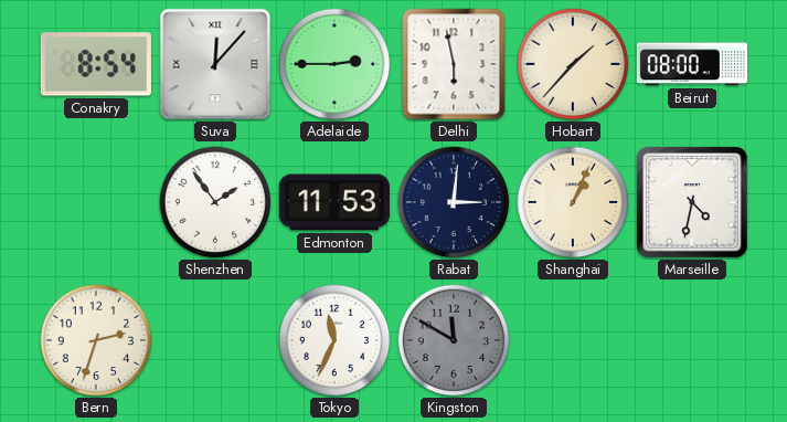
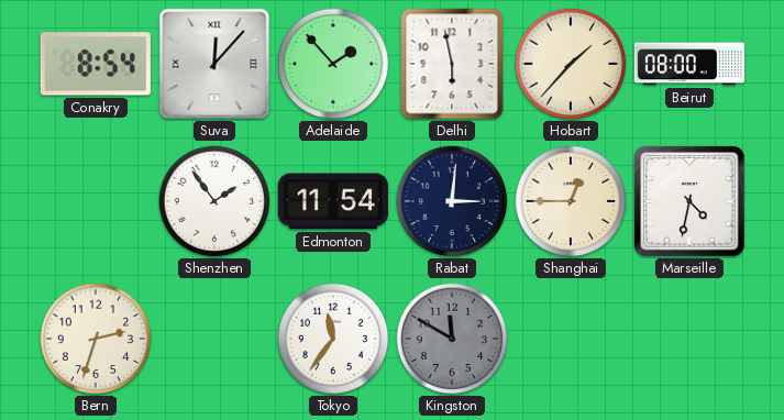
Adelaide: 2:45 -> 1:53
Edmonton: 11:53 -> 11:54
Shanghai: 1:04 -> 12:45
Tokyo: 11:34 -> 11:36
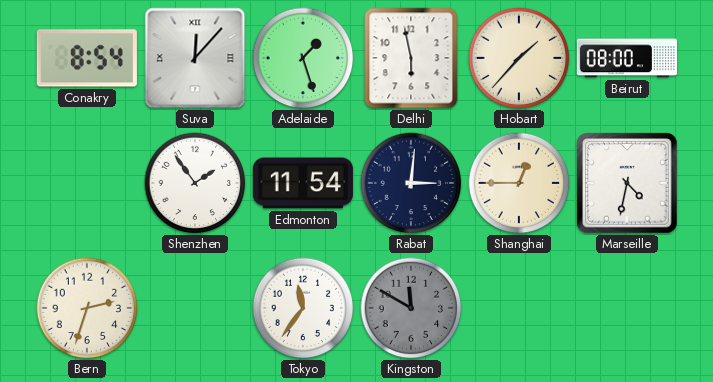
Adelaide: 1:53 -> 1:27
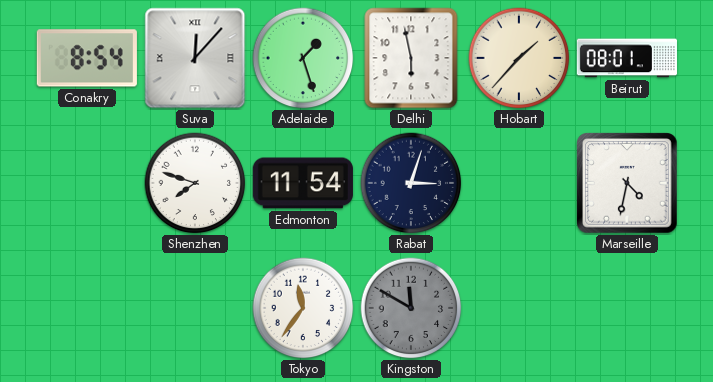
Beirut: 08:00 -> 08:01
Shenzhen: 1:54 -> 7:48
Rabat: 3:01 -> 3:03
Shanghai: 12:45 -> none
Bern: 2:33 -> none
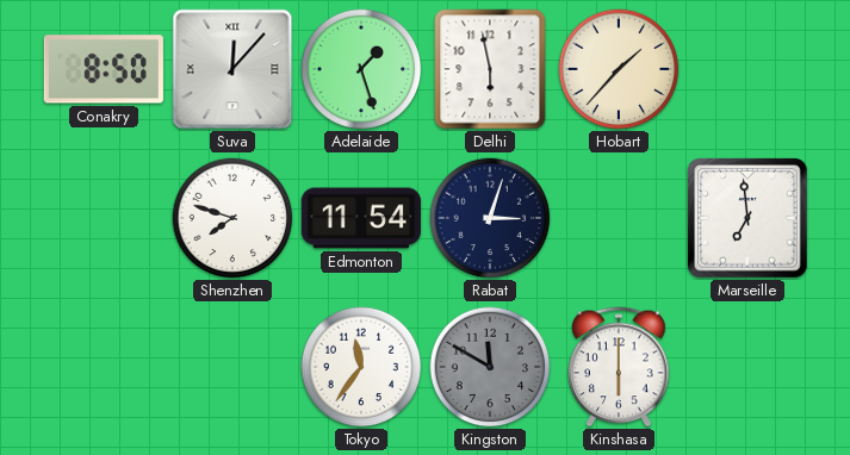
Conakry: 8:54 -> 8:50
Beirut: 08:01 -> none
Marseille: 4:32 -> 6:59
Kinshasa: none -> 6:00
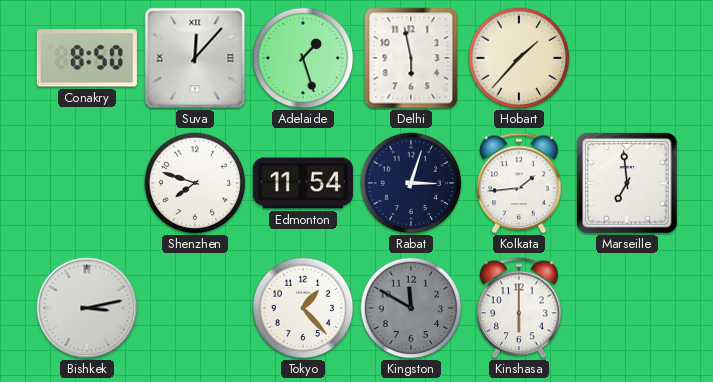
Kolkata: none -> 1:44
Bishkek: none -> 3:13
Tokyo: 11:36 -> 1:23
